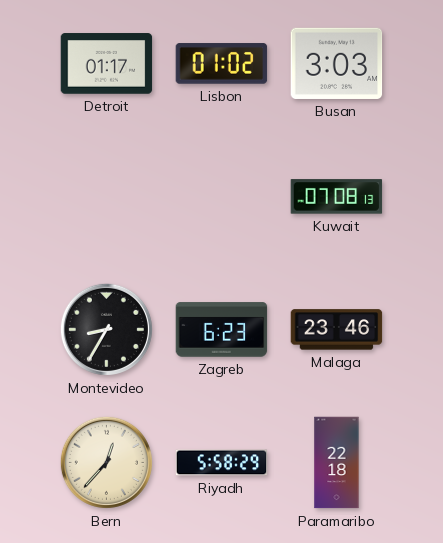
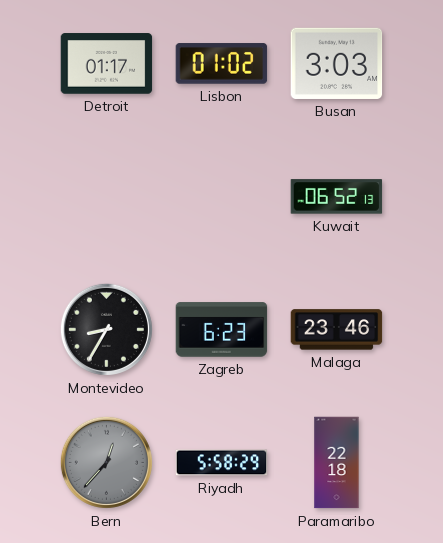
Kuwait: 07:08 -> 06:52
Bern dial: cream -> grey
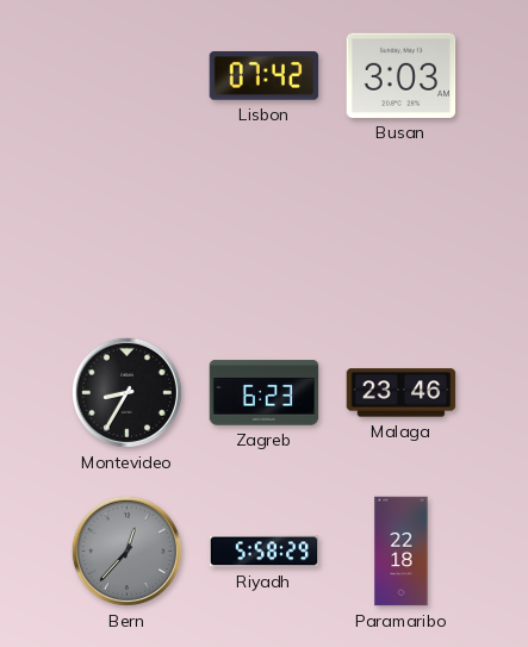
Detroit: 01:17 -> none
Lisbon: 01:02 -> 07:42
Kuwait: 06:52 -> none
